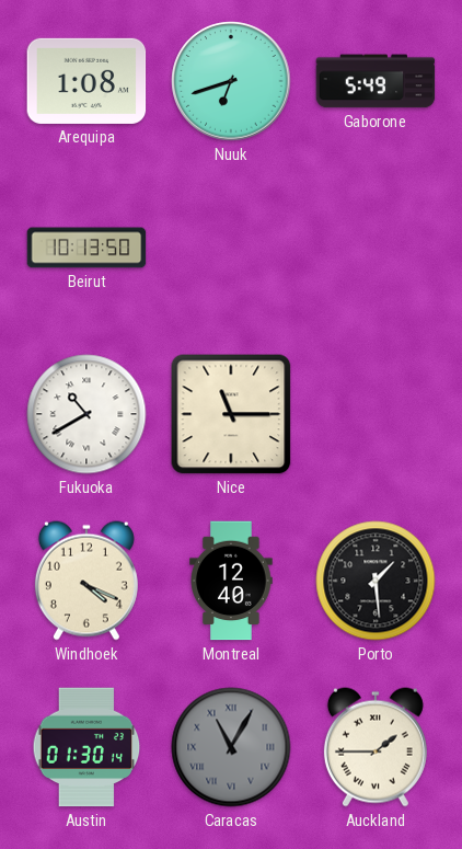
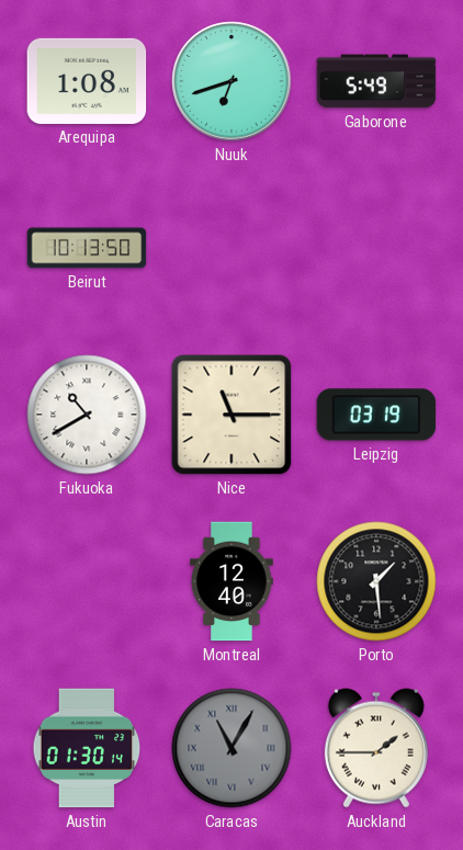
Leipzig: none -> 03:19
Windhoek: 4:19 -> none
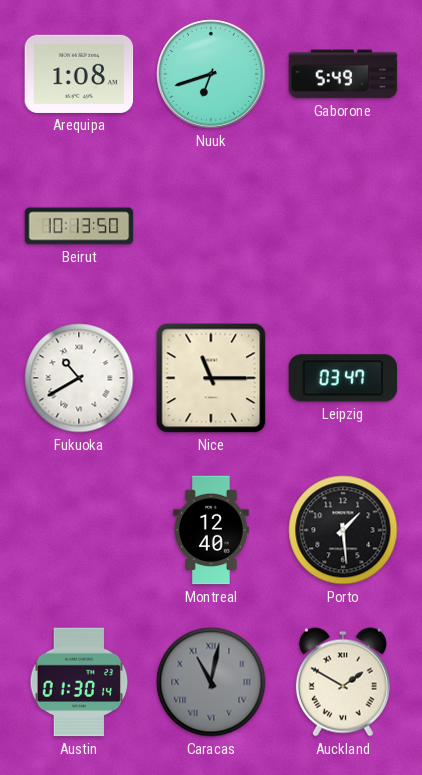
Leipzig: 03:19 -> 03:47
Caracas: 11:05 -> 11:02
Auckland: 1:45 -> 1:50
